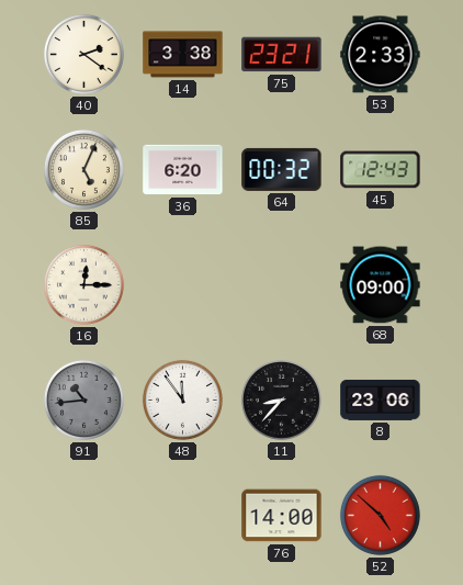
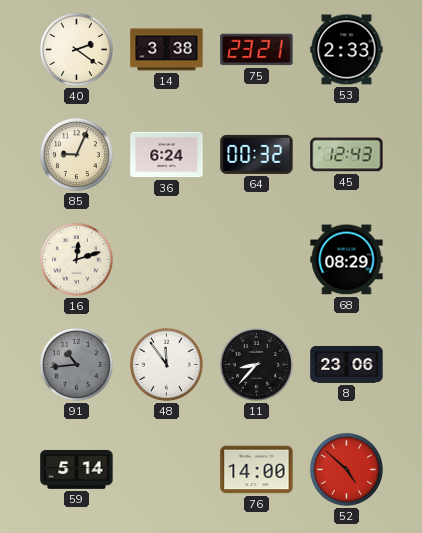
85: 5:04 -> 9:04
36: 6:20 -> 6:24
16: 12:15 -> 12:12
68: 09:00 -> 08:29
59: none -> 5:14
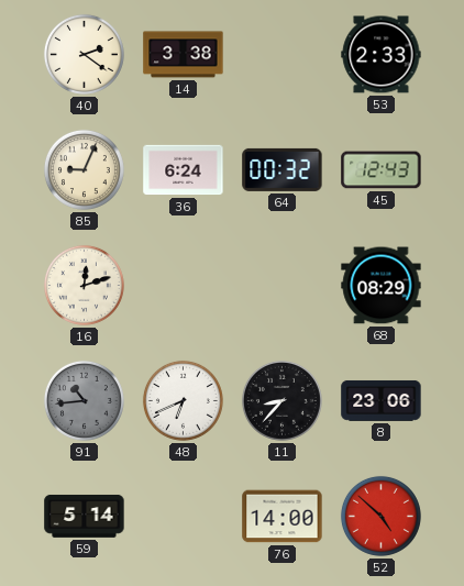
75: 23:21 -> none
48: 11:54 -> 6:41
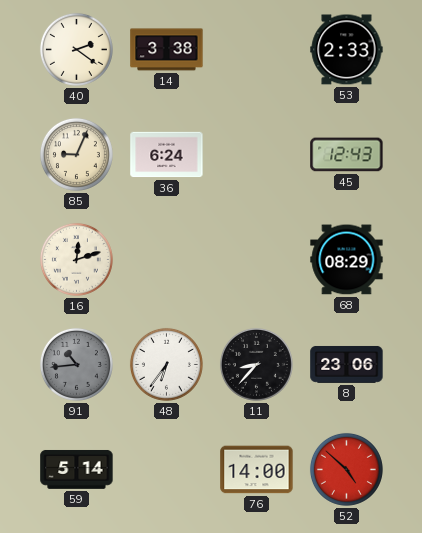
64: 00:32 -> none
48: 6:41 -> 6:36
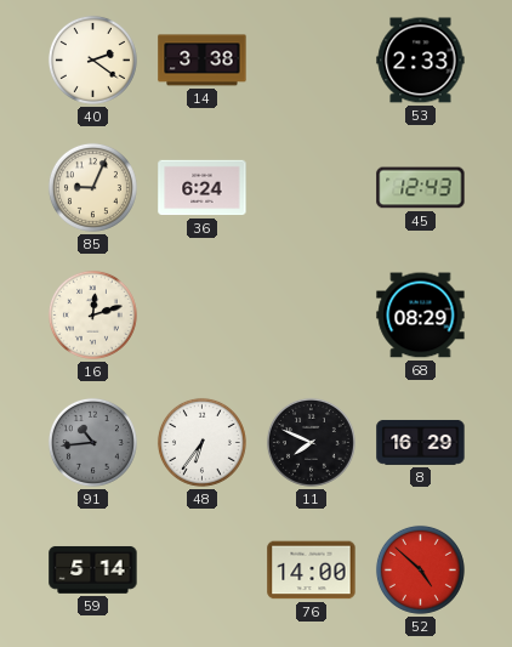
11: 8:37 -> 7:49
8: 23:06 -> 16:29
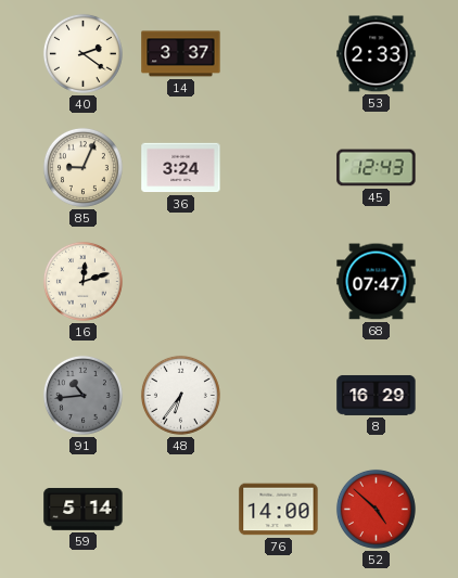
14: 3:38 -> 3:37
36: 6:24 -> 3:24
68: 08:29 -> 07:47
11: 7:49 -> none
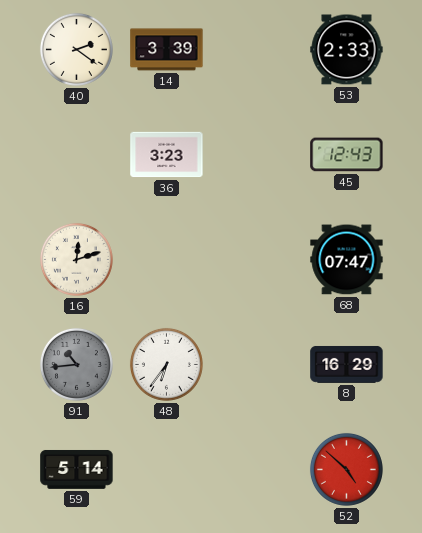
14: 3:37 -> 3:39
85: 9:04 -> none
36: 3:24 -> 3:23
76: 14:00 -> none
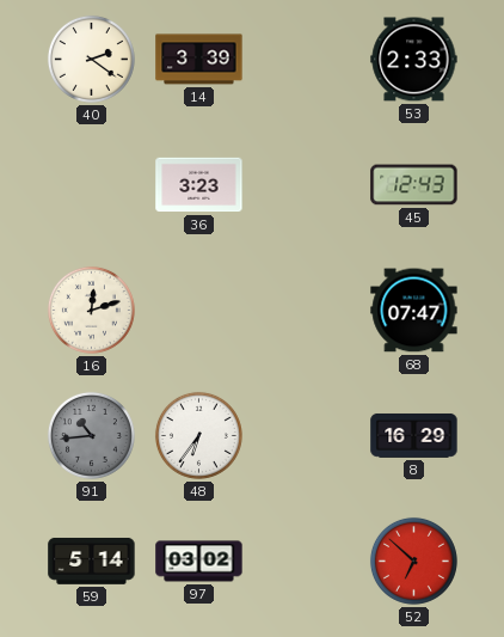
97: none -> 03:02
52: 4:52 -> 6:52
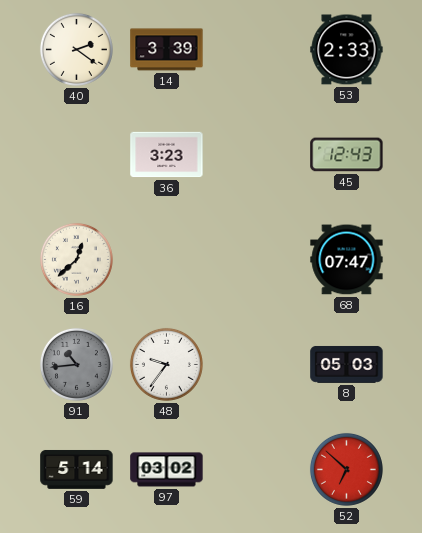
16: 12:12 -> 12:38
48: 6:36 -> 9:36
8: 16:29 -> 05:03
